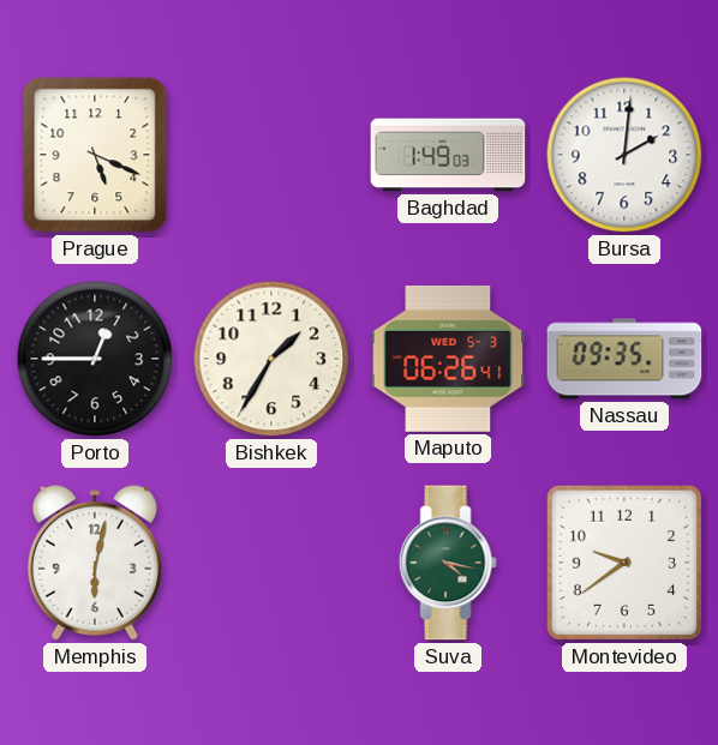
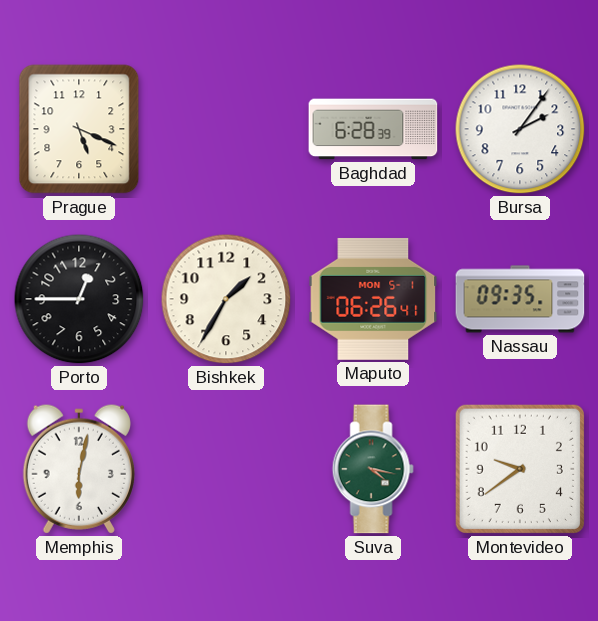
Baghdad: 1:49 -> 6:28
Bursa: 2:01 -> 2:06
Maputo date: WED 5-3 -> MON 5-1
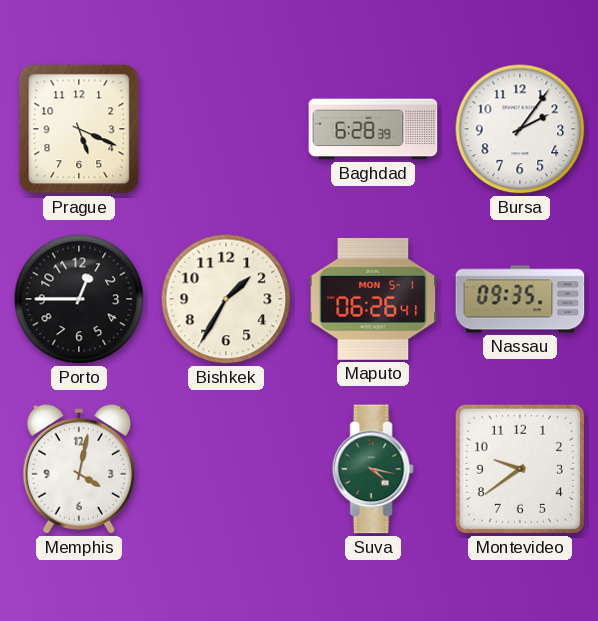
Memphis: 6:02 -> 4:02
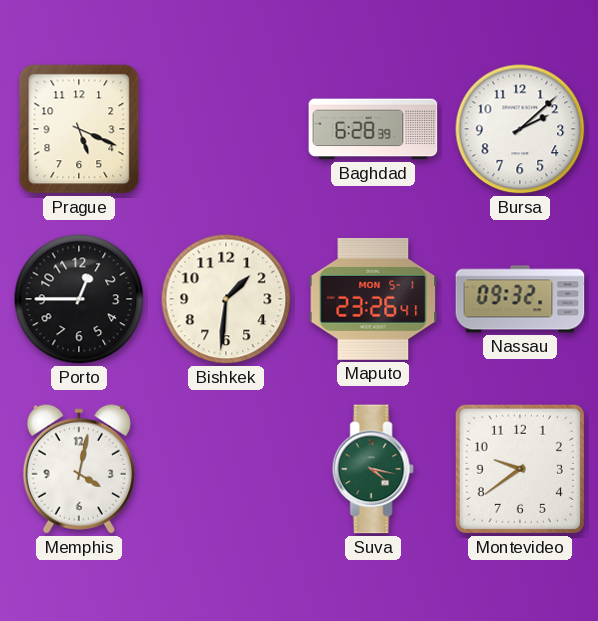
Bursa: 2:06 -> 2:08
Bishkek: 1:35 -> 1:31
Maputo: 06:26 -> 23:26
Nassau: 09:35 -> 09:32
